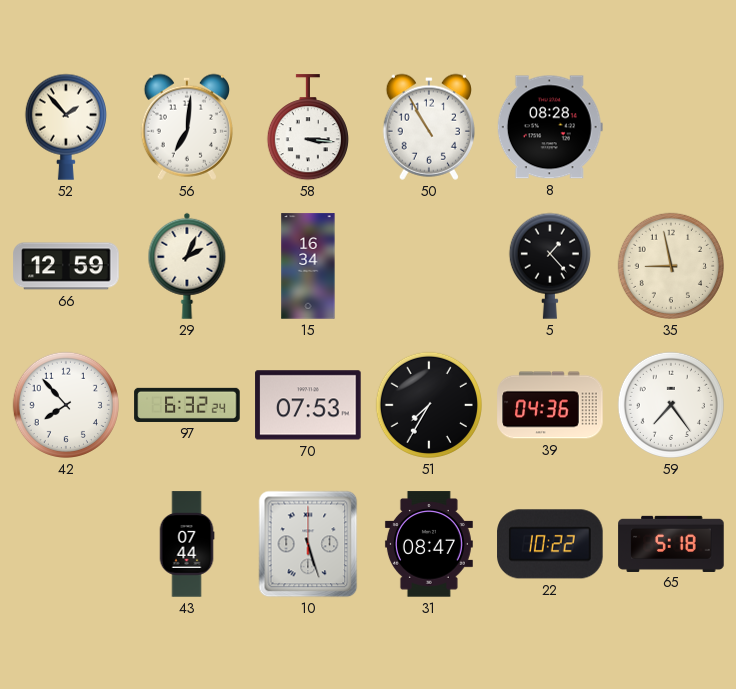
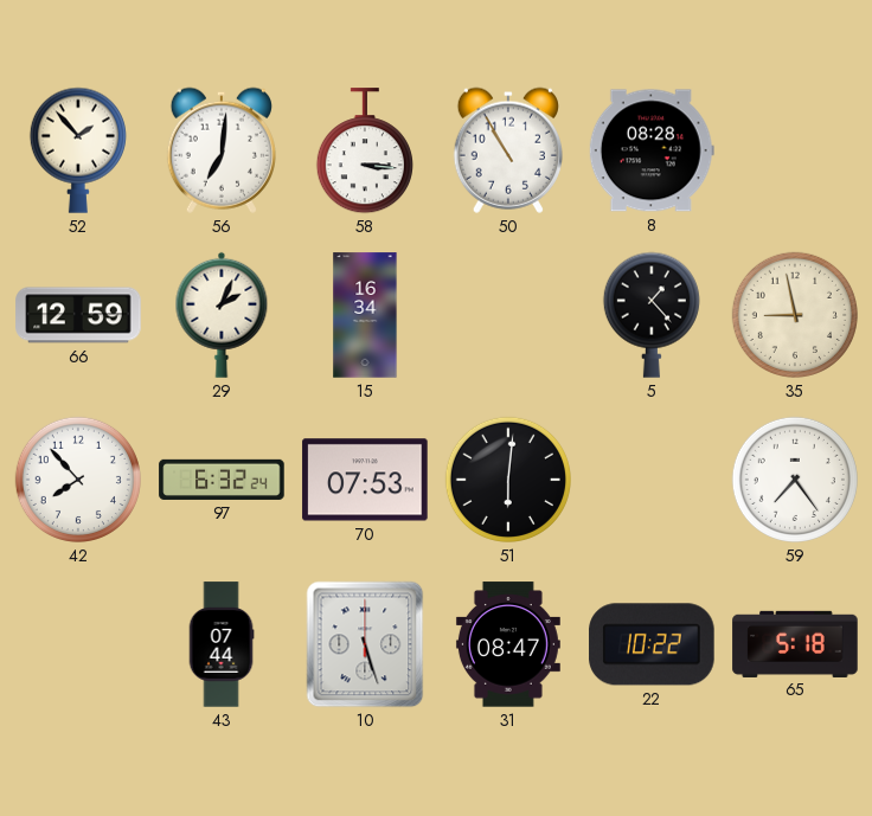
51: 7:35 -> 6:01
39: 04:36 -> none
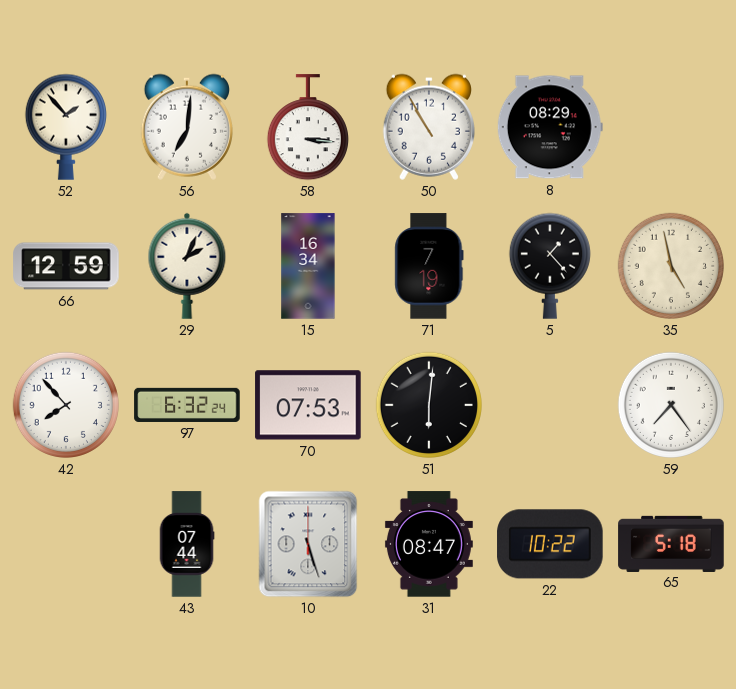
8: 08:28 -> 08:29
71: none -> 7:19
35: 8:58 -> 4:58
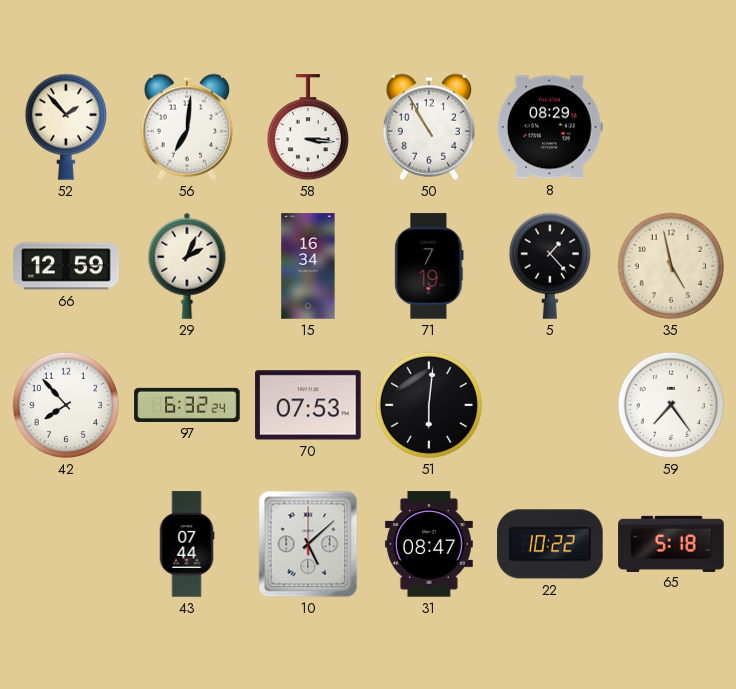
10: 5:27 -> 5:08
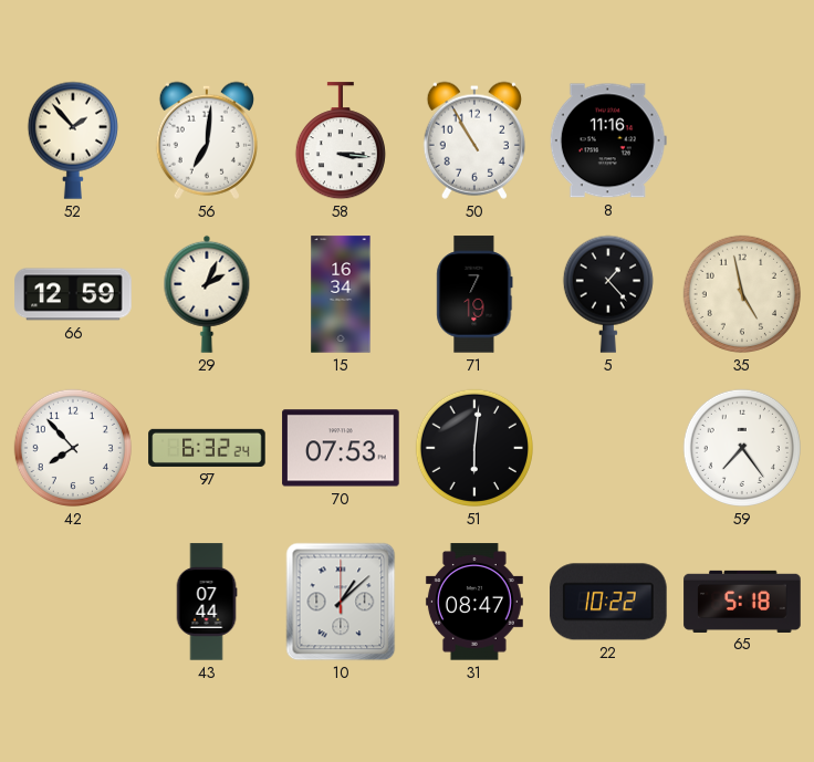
8: 08:29 -> 11:16
10: 5:08 -> 1:08
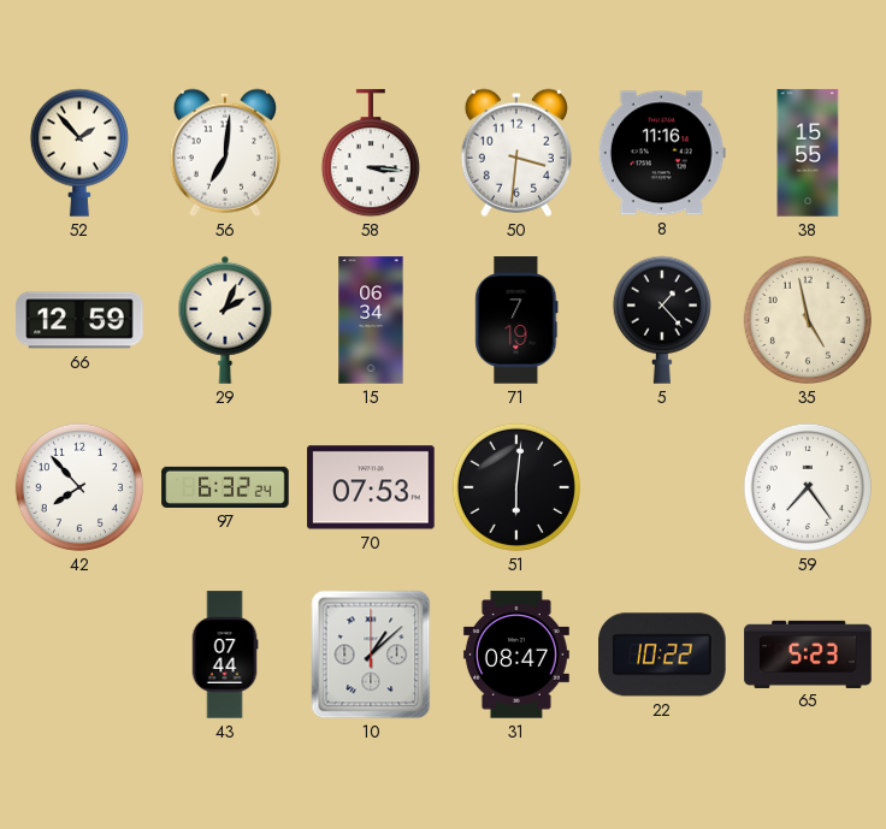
50: 10:55 -> 3:31
38: none -> 15:55
15: 16:34 -> 06:34
65: 5:18 -> 5:23
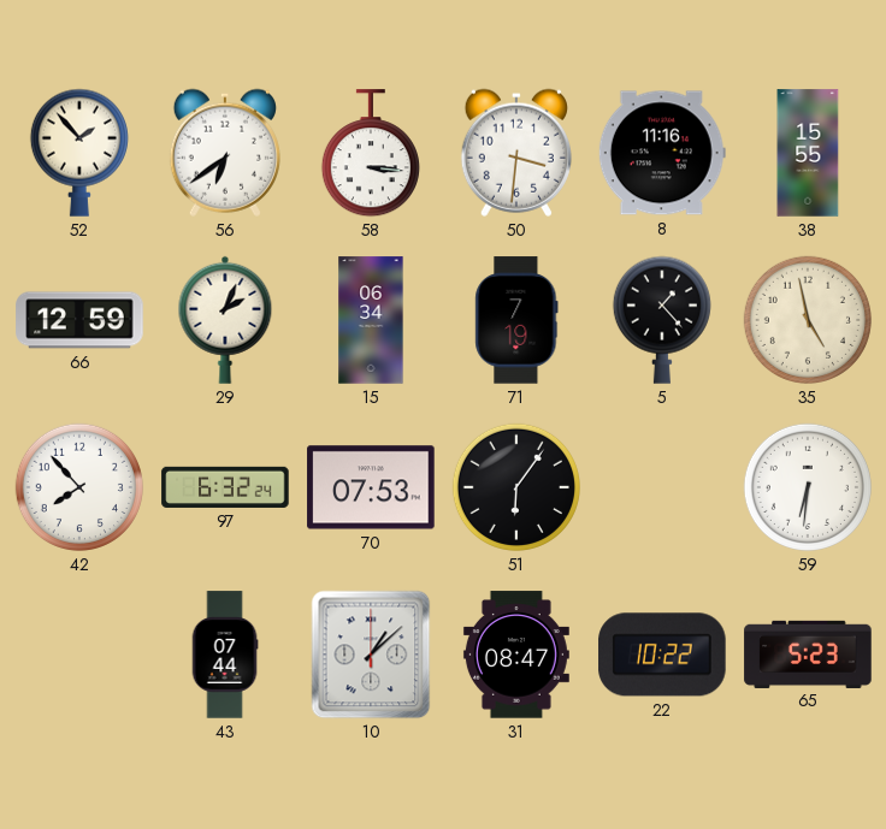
56: 7:01 -> 6:39
51: 6:01 -> 6:06
59: 7:24 -> 6:31
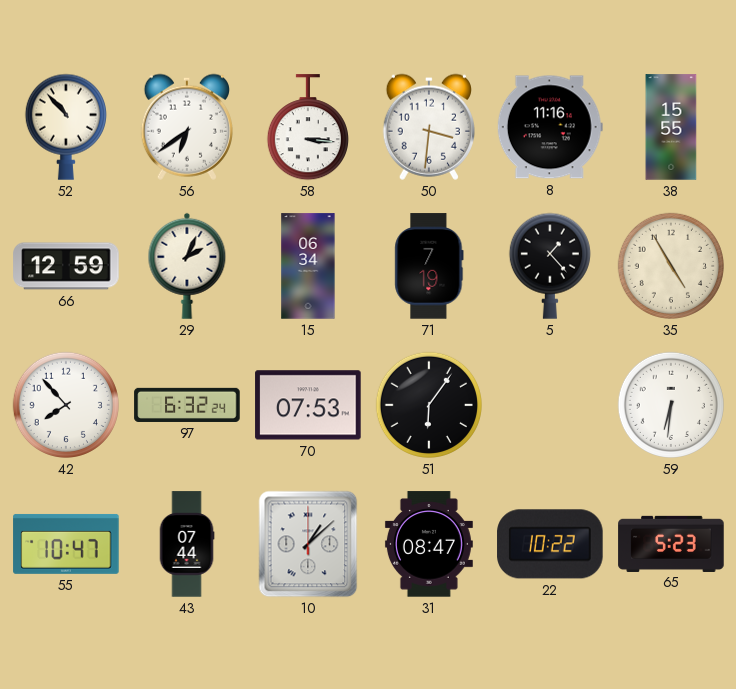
52: 1:53 -> 10:53
35: 4:58 -> 4:55
55: none -> 10:47
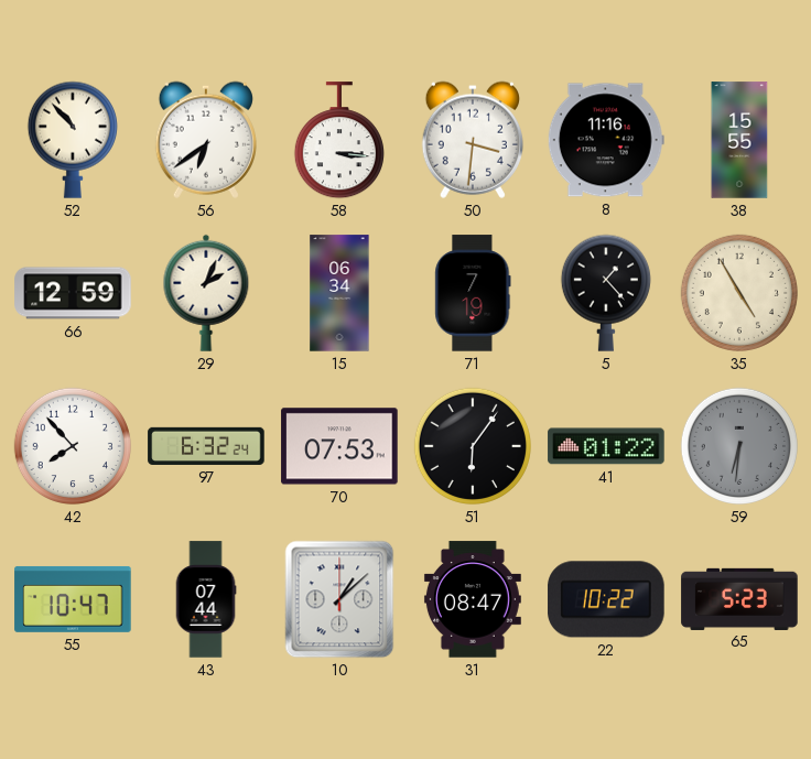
41: none -> 01:22
59 dial: white -> grey
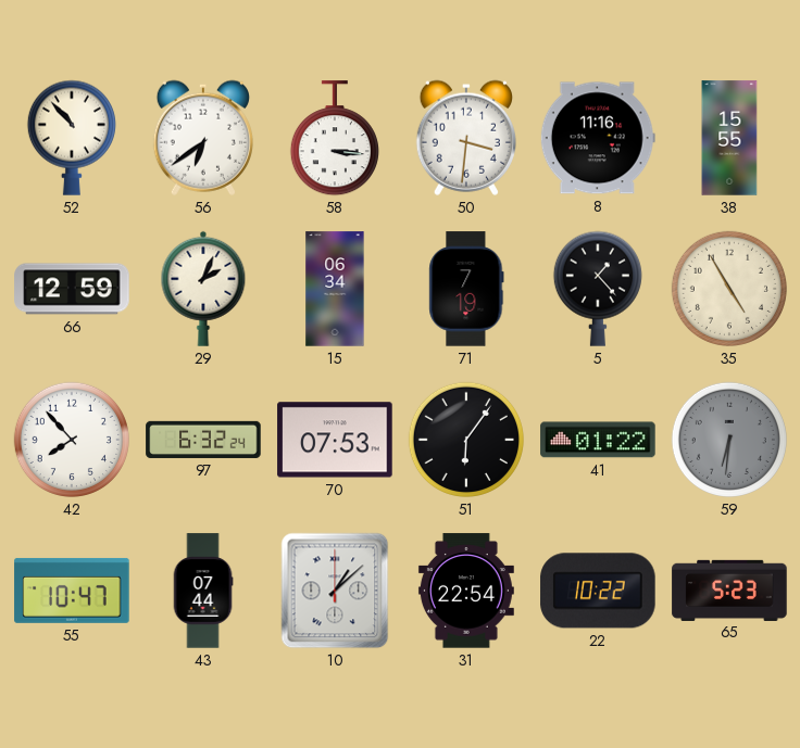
31: 08:47 -> 22:54
